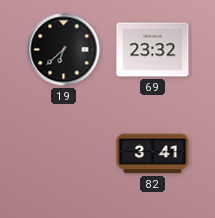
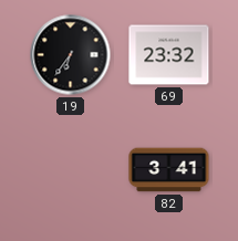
19: 6:38 -> 6:36
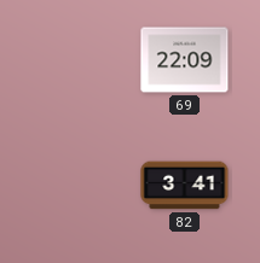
19: 6:36 -> none
69: 23:32 -> 22:09
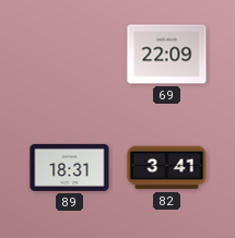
89: none -> 18:31
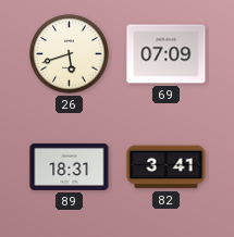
26: none -> 5:42
69: 22:09 -> 07:09
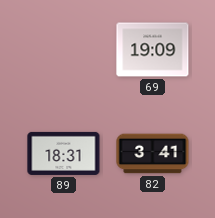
26: 5:42 -> none
69: 07:09 -> 19:09
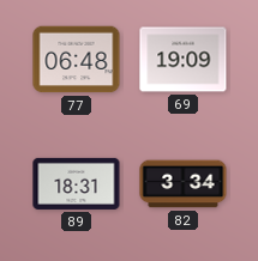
77: none -> 06:48
82: 3:41 -> 3:34
